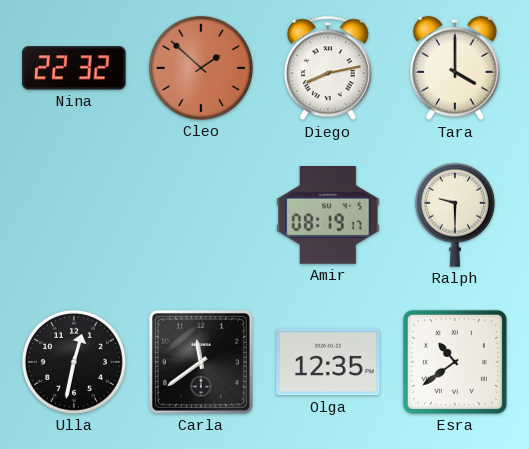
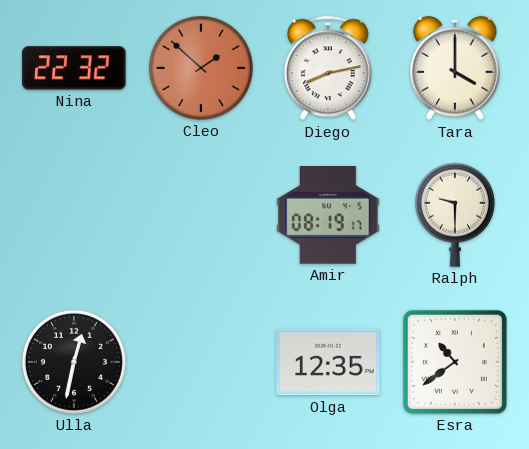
Carla: 11:39 -> none
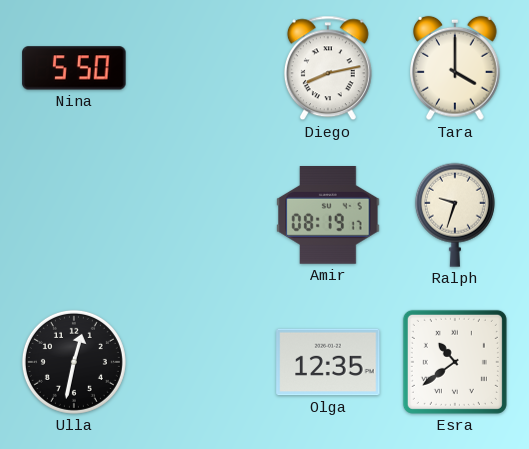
Nina: 22:32 -> 5:50
Cleo: 1:52 -> none
Ralph: 9:30 -> 9:33
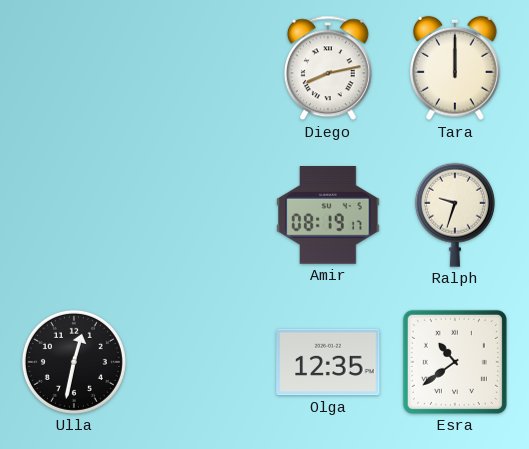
Nina: 5:50 -> none
Tara: 4:00 -> 12:00
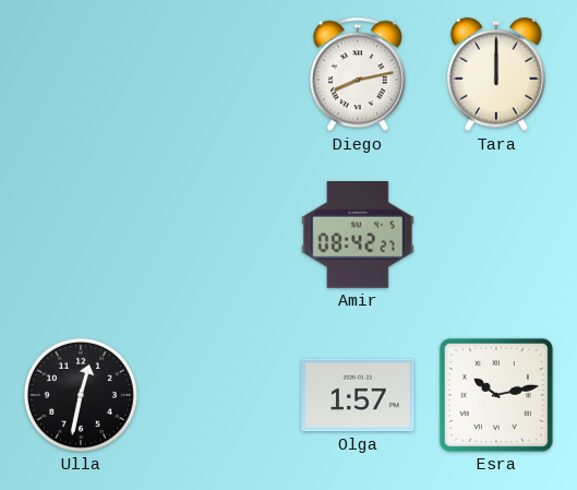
Amir: 08:19 -> 08:42
Ralph: 9:33 -> none
Olga: 12:35 -> 1:57
Esra: 10:39 -> 10:13
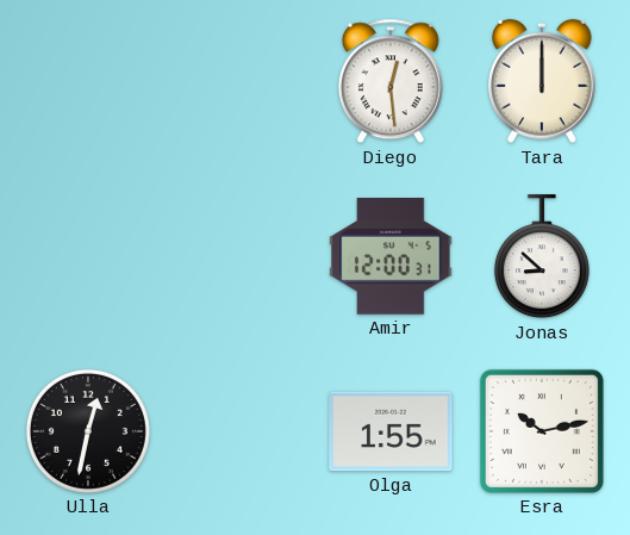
Diego: 8:13 -> 12:29
Amir: 08:42 -> 12:00
Jonas: none -> 8:52
Olga: 1:57 -> 1:55
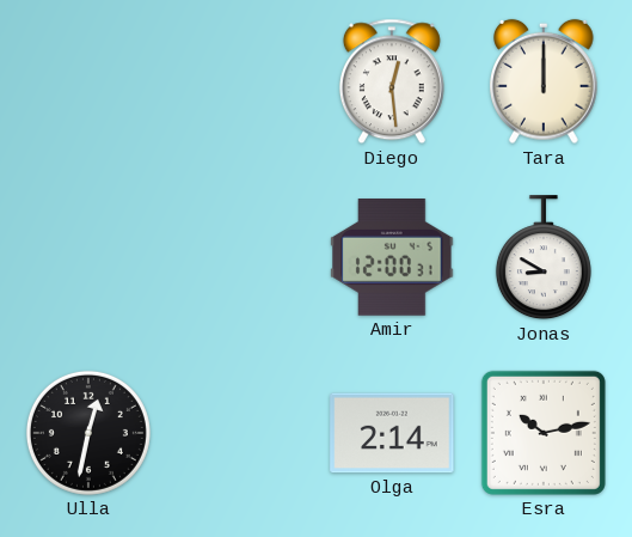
Jonas: 8:52 -> 8:50
Olga: 1:55 -> 2:14
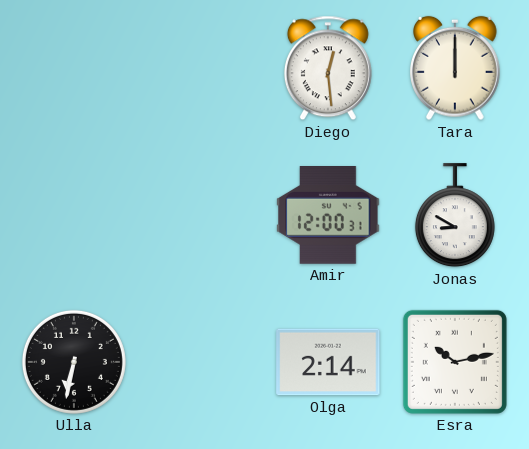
Ulla: 12:32 -> 6:32
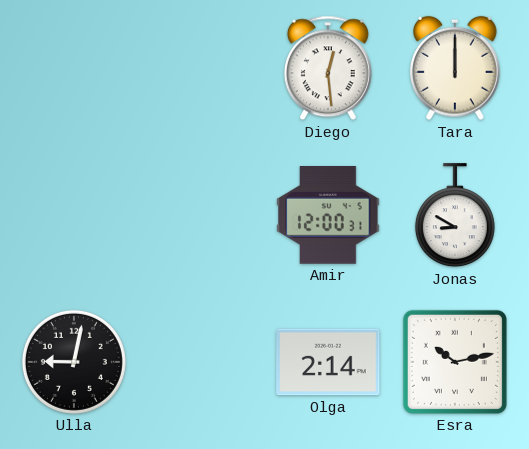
Ulla: 6:32 -> 9:02
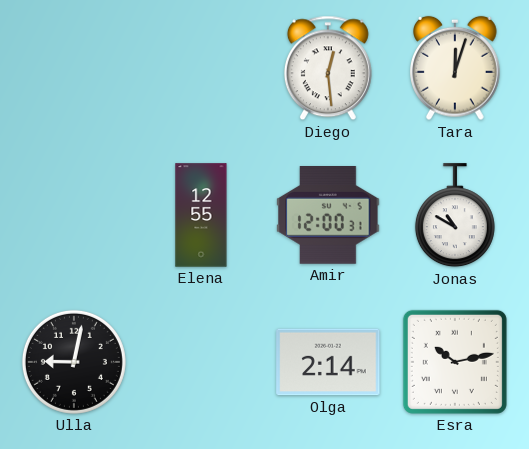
Tara: 12:00 -> 12:03
Elena: none -> 12:55
Jonas: 8:50 -> 10:50
